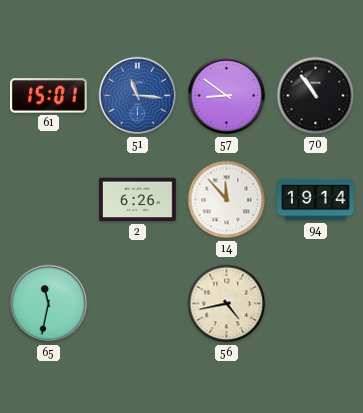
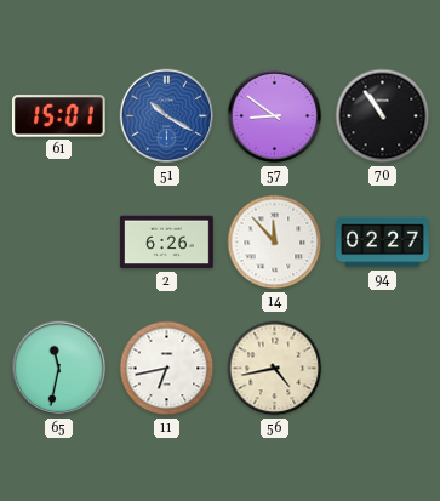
51: 11:16 -> 10:20
94: 19:14 -> 02:27
11: none -> 6:43
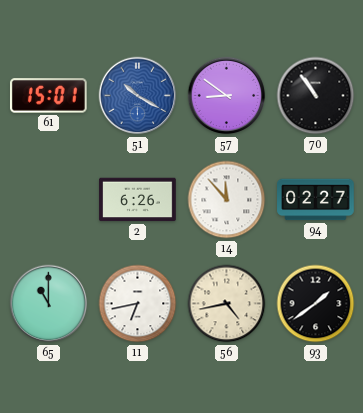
65: 11:32 -> 11:00
93: none -> 1:39
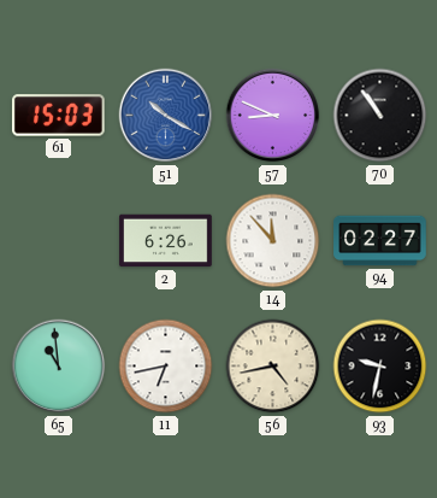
61: 15:01 -> 15:03
57: 8:51 -> 8:49
65: 11:00 -> 10:59
93: 1:39 -> 9:32
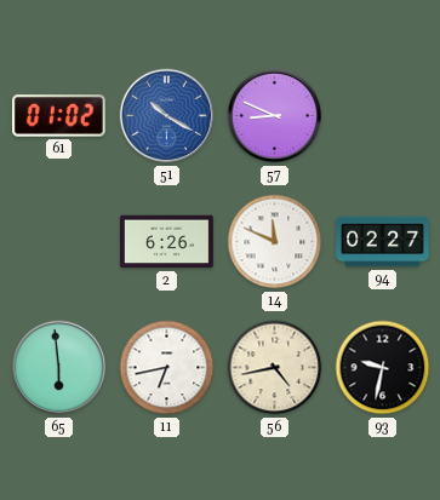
61: 15:03 -> 01:02
70: 10:54 -> none
14: 11:53 -> 11:49
65: 10:59 -> 5:59
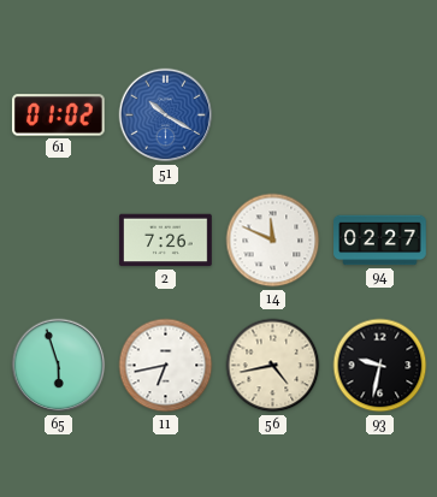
57: 8:49 -> none
2: 6:26 -> 7:26
65: 5:59 -> 5:57
